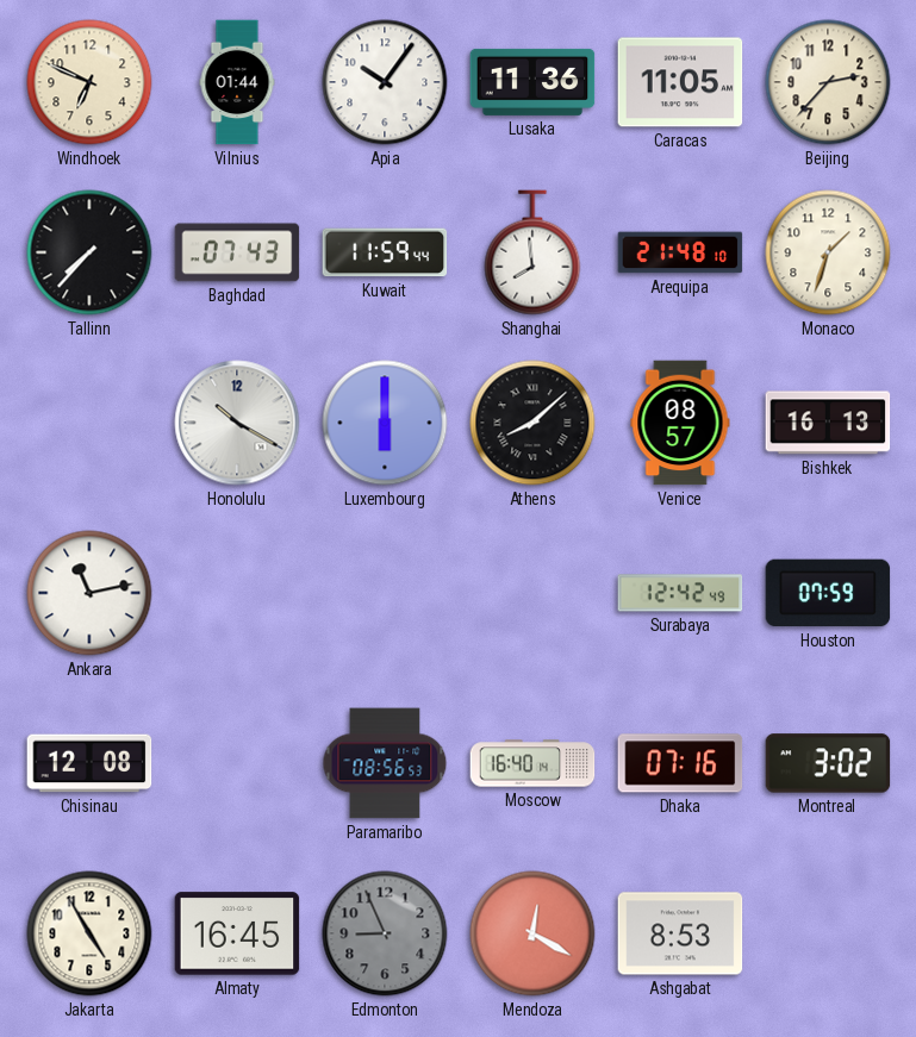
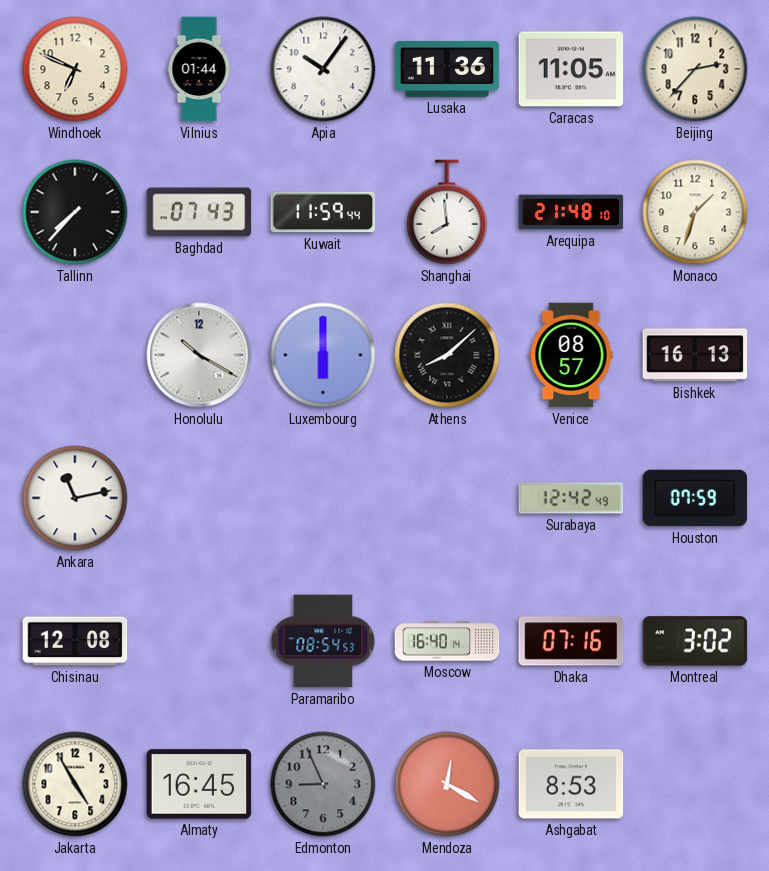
Paramaribo: 08:56 -> 08:54
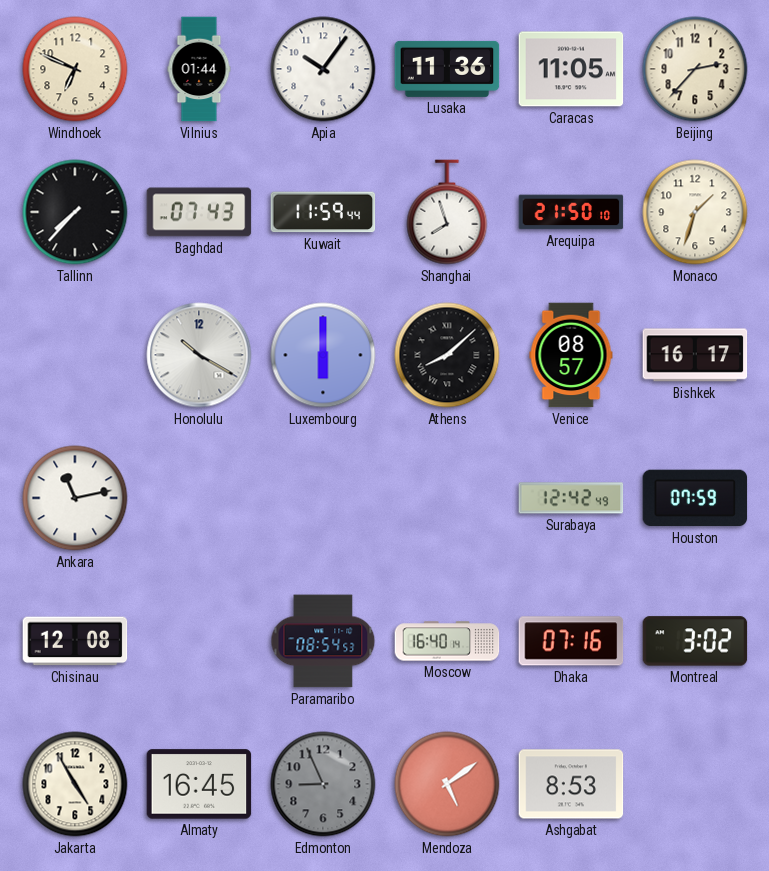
Shanghai: 7:59 -> 7:57
Arequipa: 21:48 -> 21:50
Bishkek: 16:13 -> 16:17
Mendoza: 12:20 -> 5:09
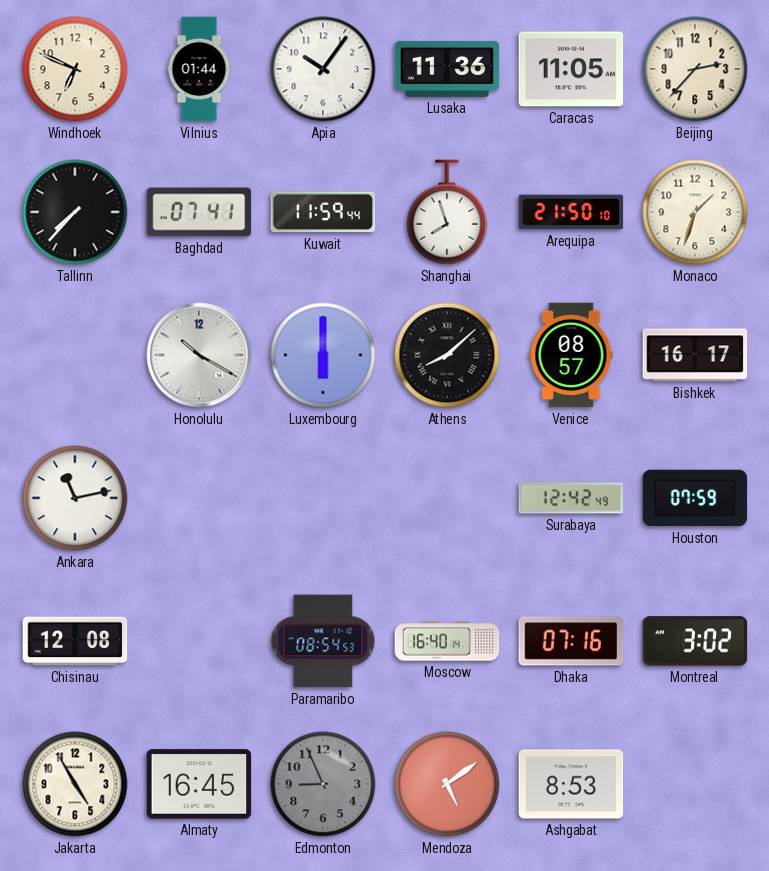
Baghdad: 07:43 -> 07:41
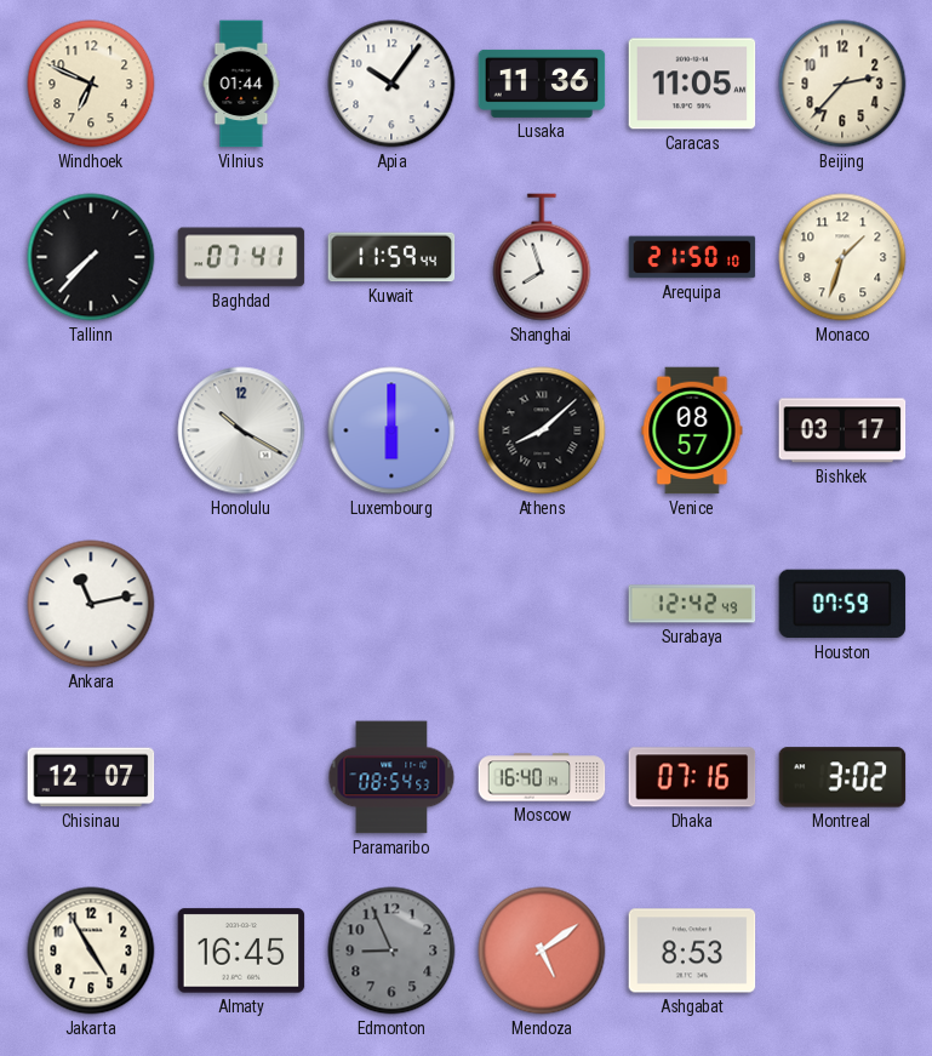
Bishkek: 16:17 -> 03:17
Chisinau: 12:08 -> 12:07
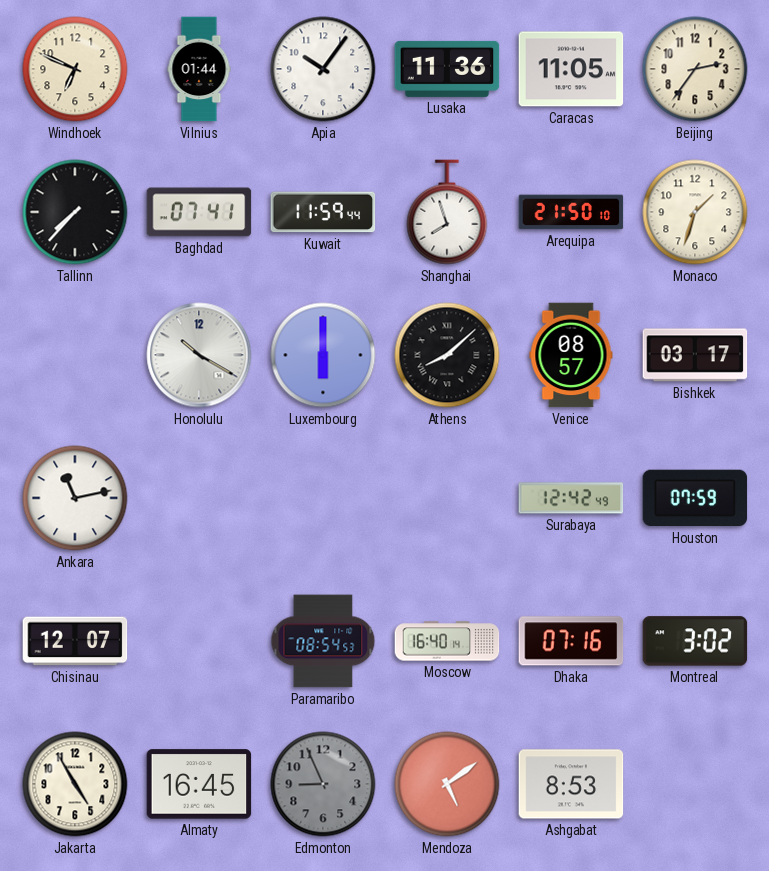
Beijing: 2:37 -> 2:36
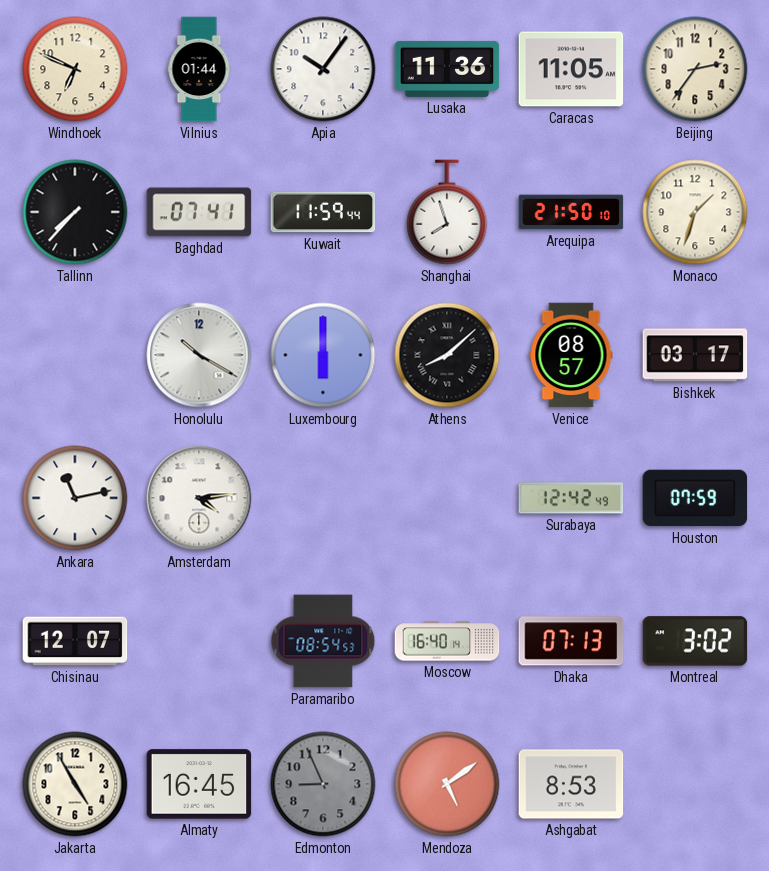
Amsterdam: none -> 4:14
Dhaka: 07:16 -> 07:13
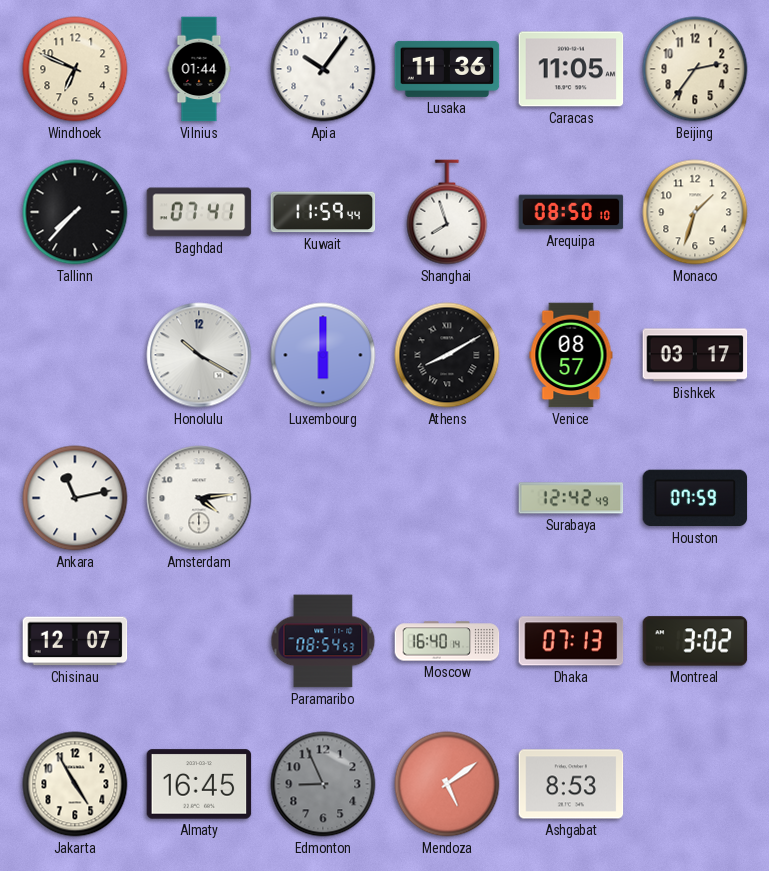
Arequipa: 21:50 -> 08:50
Athens: 8:08 -> 8:10
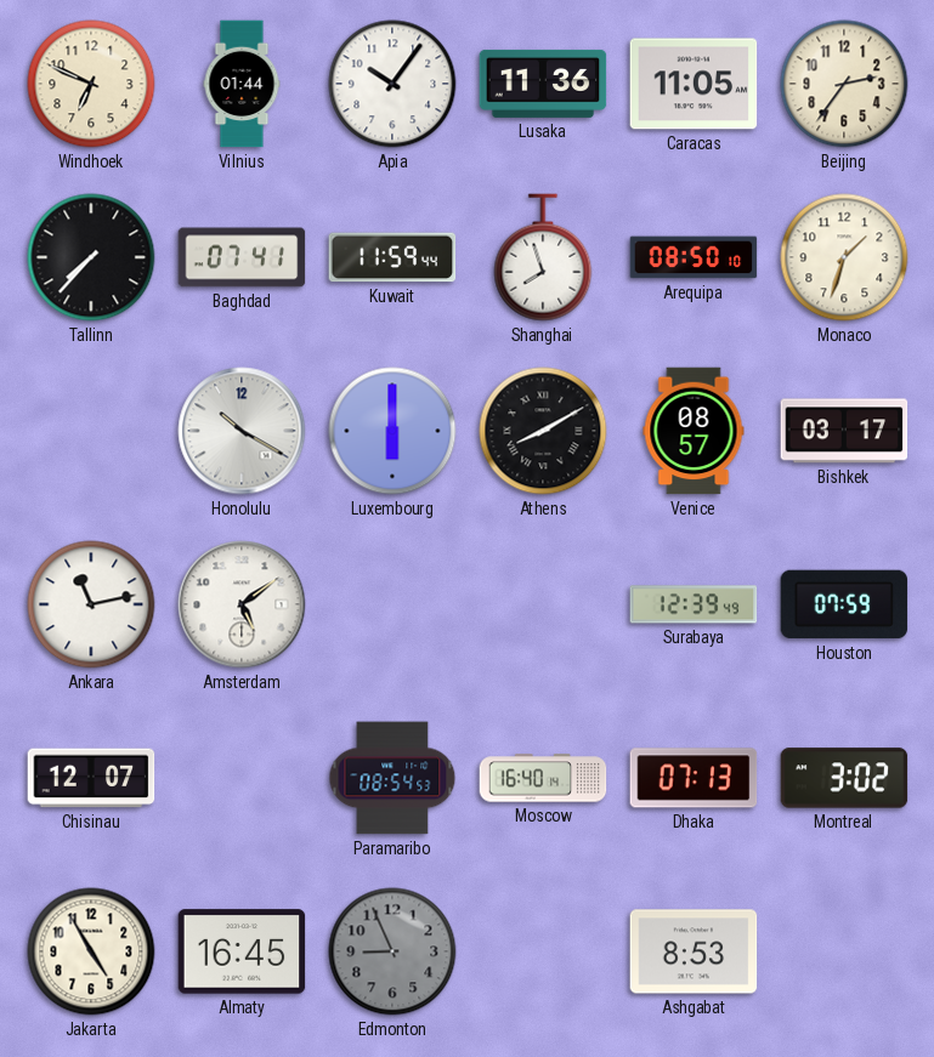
Amsterdam: 4:14 -> 5:09
Surabaya: 12:42 -> 12:39
Mendoza: 5:09 -> none
